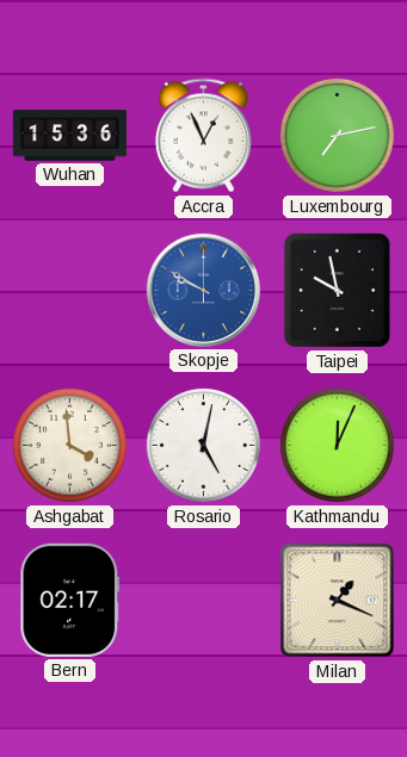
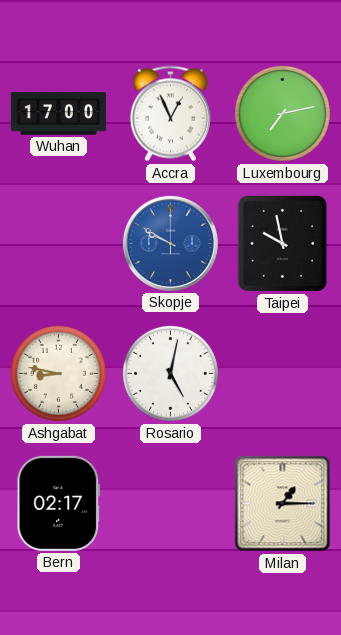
Wuhan: 15:36 -> 17:00
Ashgabat: 3:59 -> 8:47
Kathmandu: 12:04 -> none
Milan: 1:19 -> 1:15
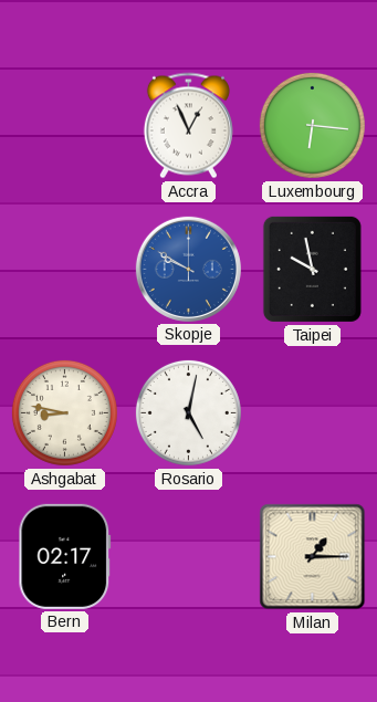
Wuhan: 17:00 -> none
Luxembourg: 7:13 -> 6:16
